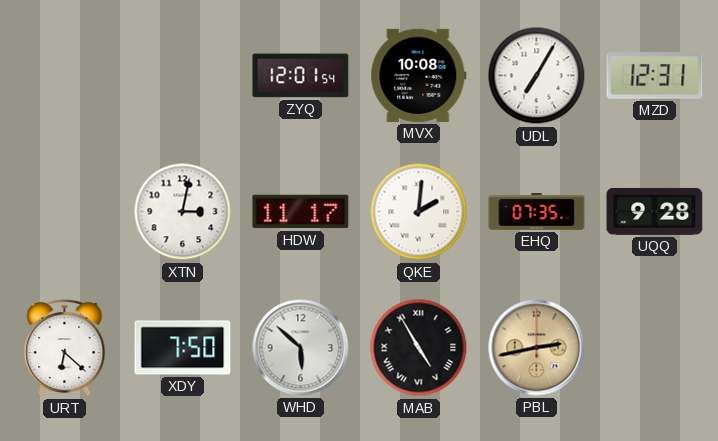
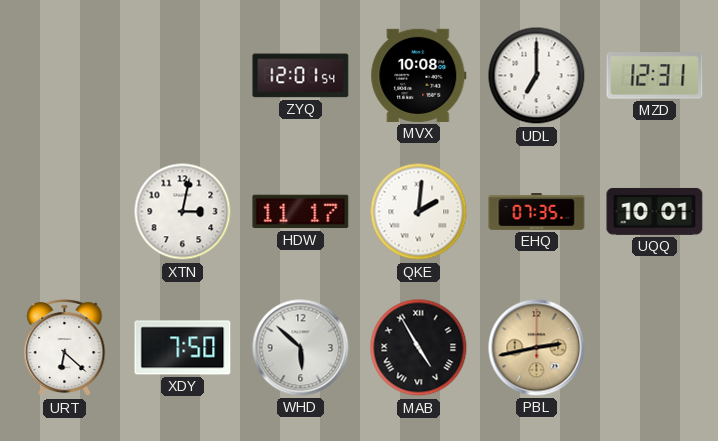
UDL: 7:05 -> 7:00
UQQ: 9:28 -> 10:01
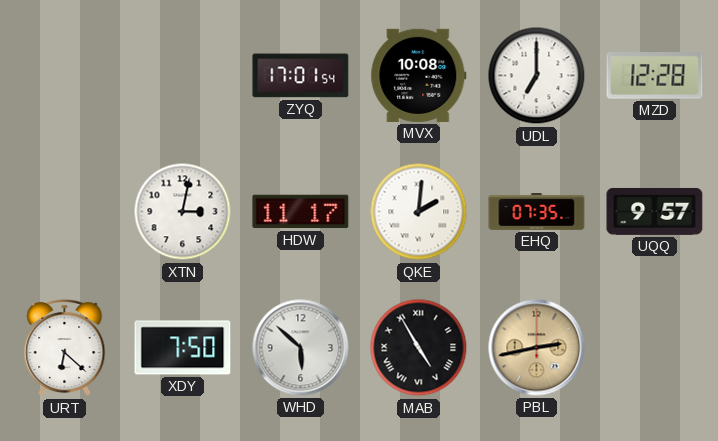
ZYQ: 12:01 -> 17:01
MZD: 12:31 -> 12:28
UQQ: 10:01 -> 9:57
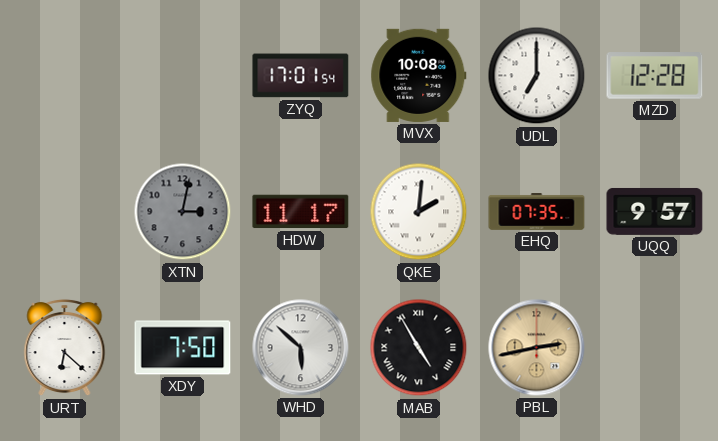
XTN dial: white -> grey
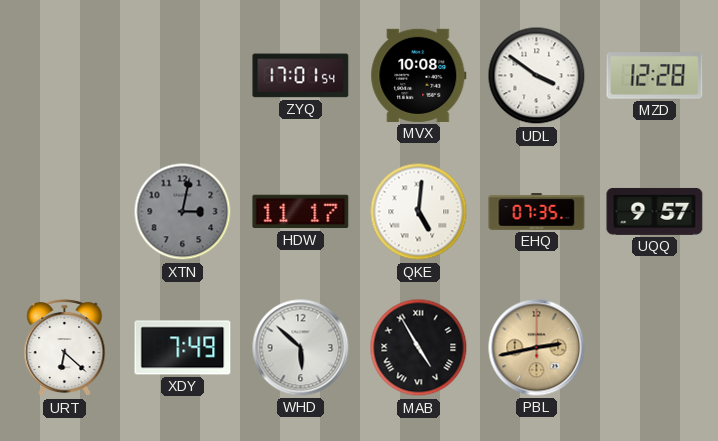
UDL: 7:00 -> 3:51
QKE: 2:01 -> 5:01
XDY: 7:50 -> 7:49
